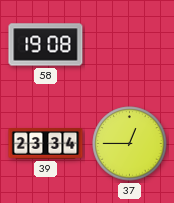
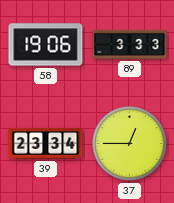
58: 19:08 -> 19:06
89: none -> 3:33
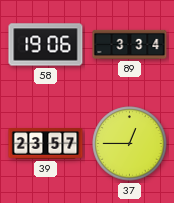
89: 3:33 -> 3:34
39: 23:34 -> 23:57
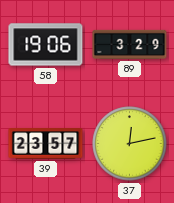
89: 3:34 -> 3:29
37: 12:45 -> 12:13
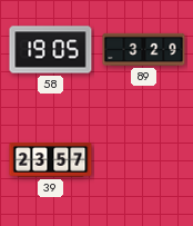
58: 19:06 -> 19:05
37: 12:13 -> none
